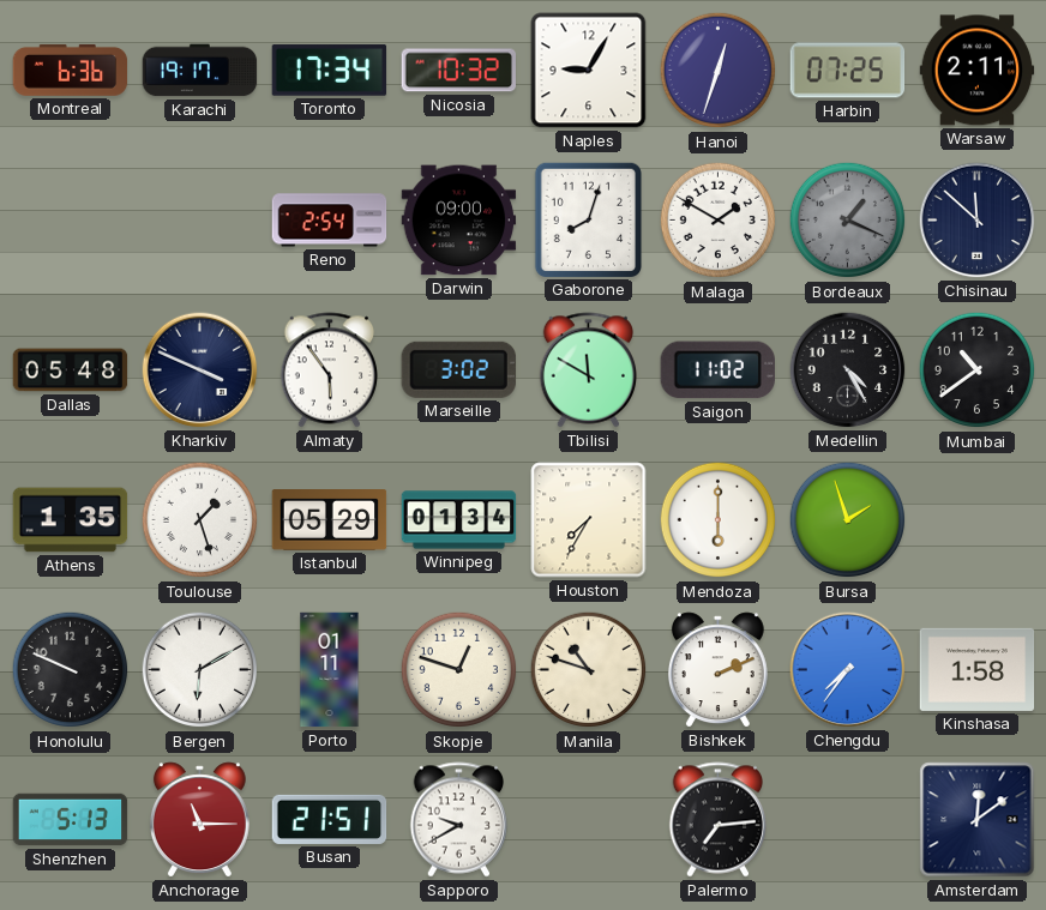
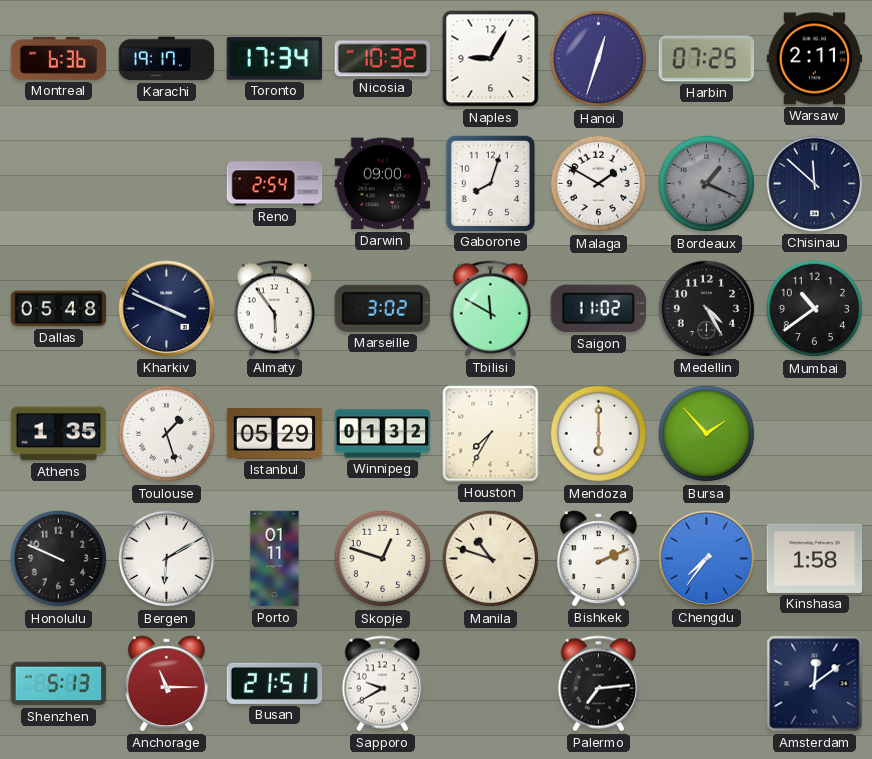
Winnipeg: 01:34 -> 01:32
Bursa: 1:57 -> 1:53
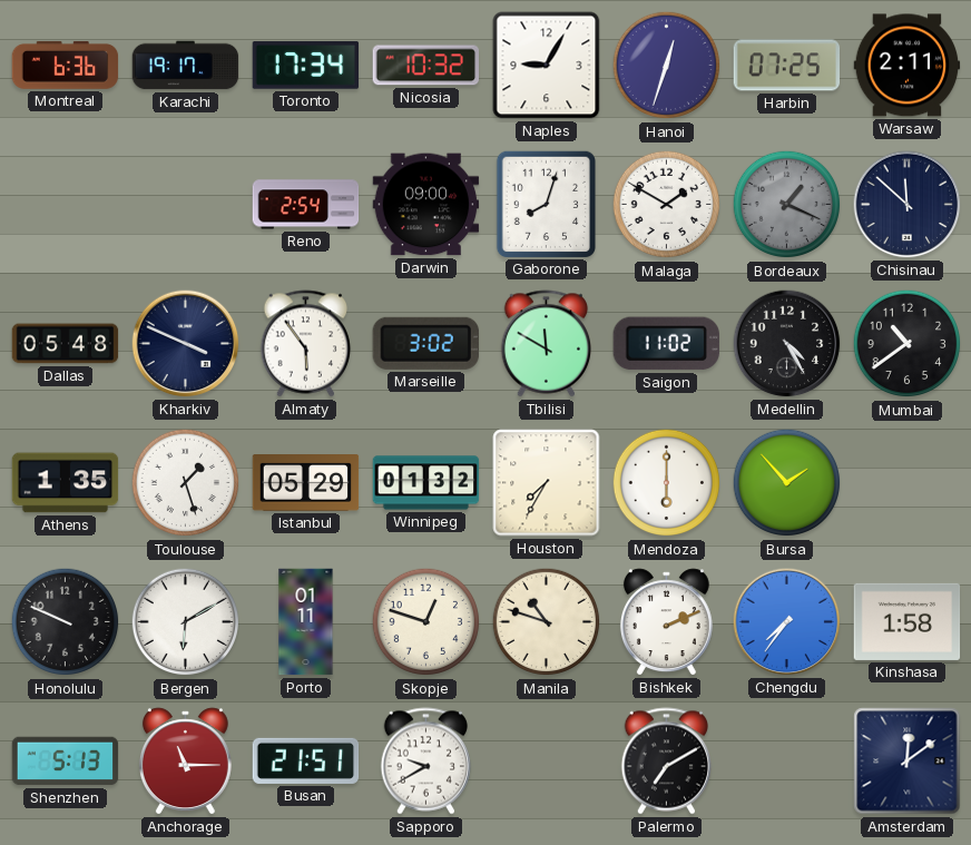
Palermo: 7:14 -> 7:10
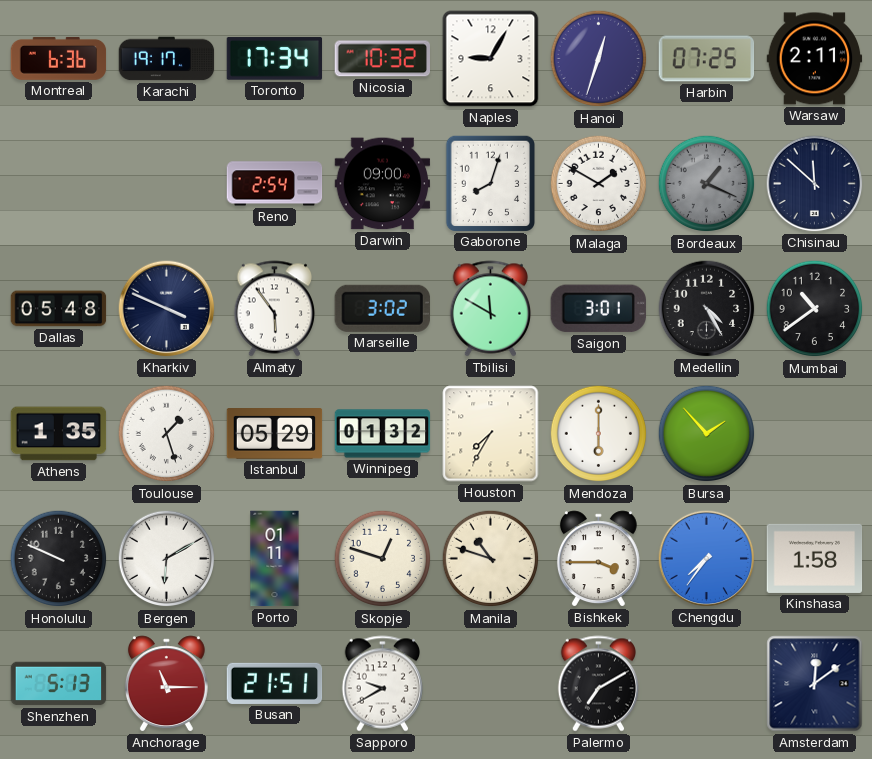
Saigon: 11:02 -> 3:01
Bishkek: 2:11 -> 3:45
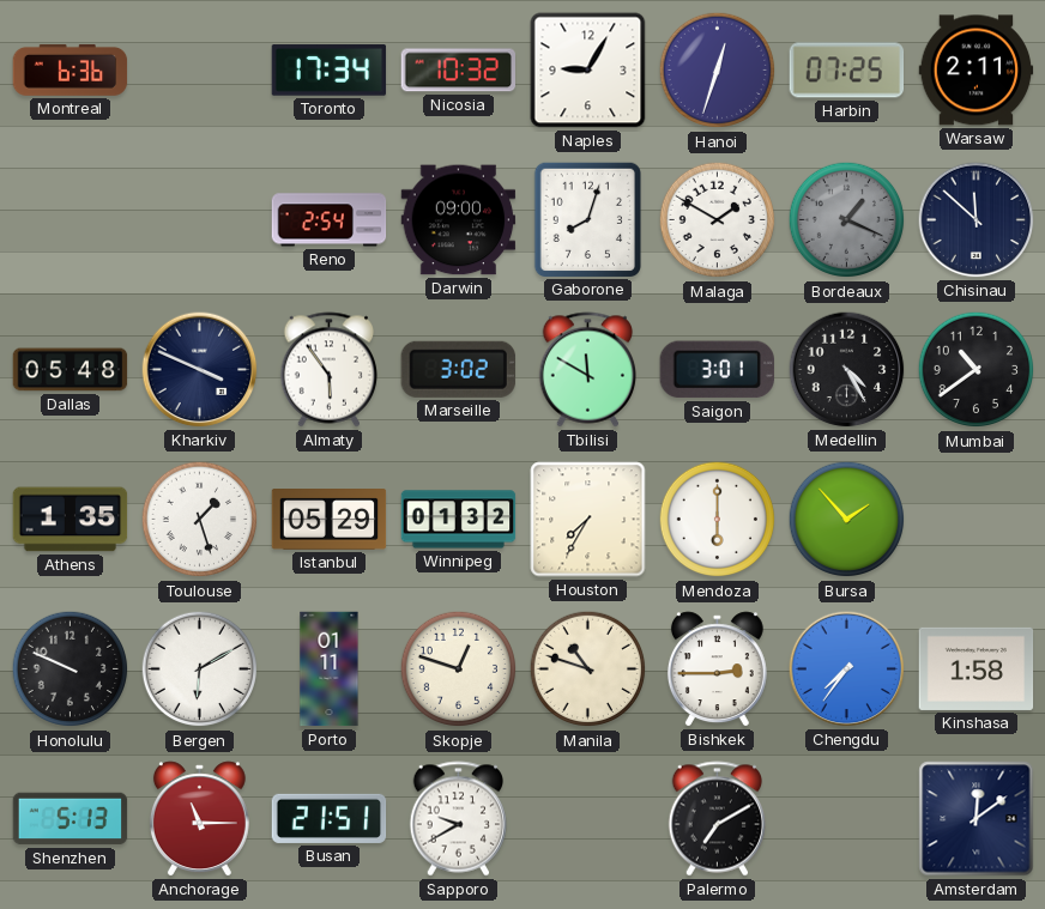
Karachi: 19:17 -> none
Bishkek: 3:45 -> 2:45
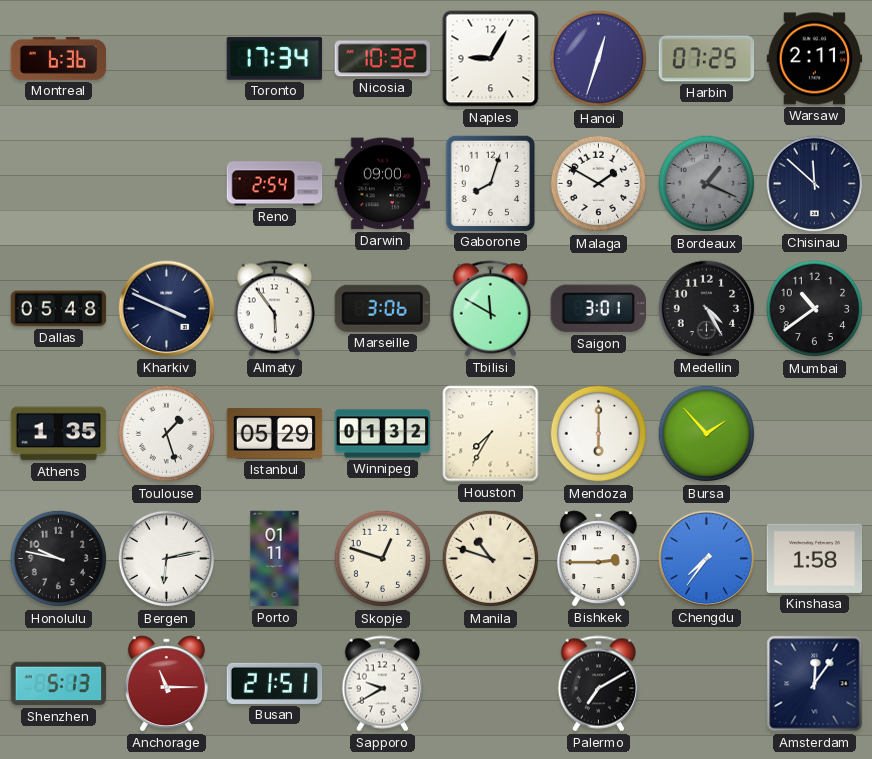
Marseille: 3:02 -> 3:06
Honolulu: 9:49 -> 9:47
Bergen: 6:10 -> 6:13
Amsterdam: 12:09 -> 12:06
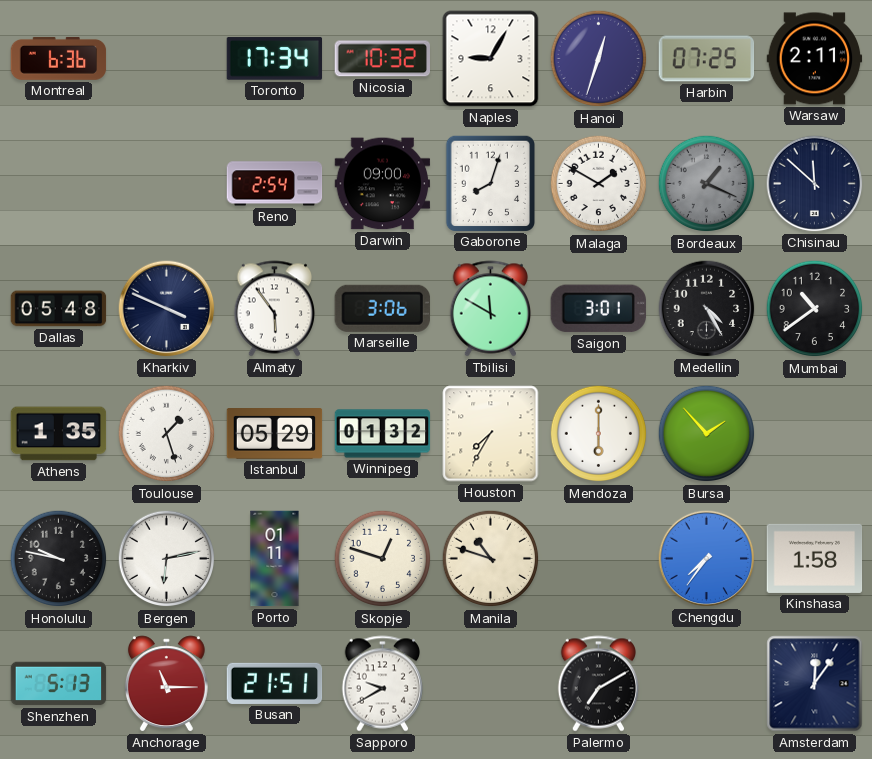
Bishkek: 2:45 -> none
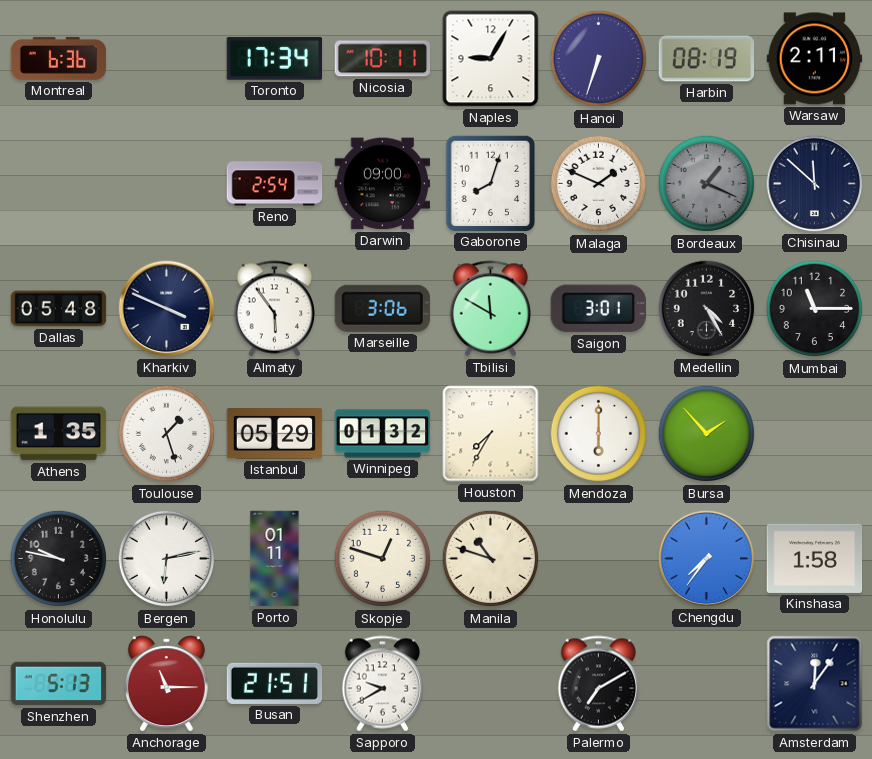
Nicosia: 10:32 -> 10:11
Hanoi: 12:33 -> 6:33
Harbin: 07:25 -> 08:19
Malaga: 1:50 -> 1:49
Mumbai: 10:39 -> 11:15
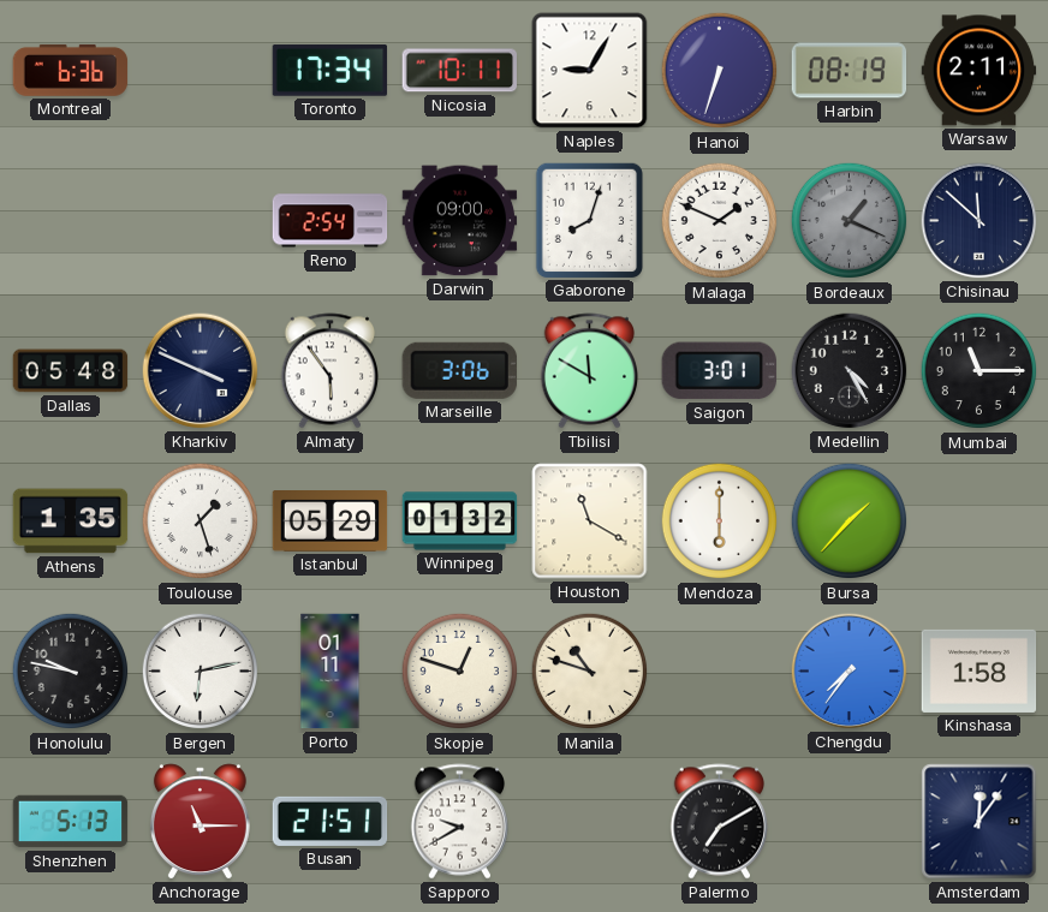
Houston: 7:35 -> 11:20
Bursa: 1:53 -> 1:37
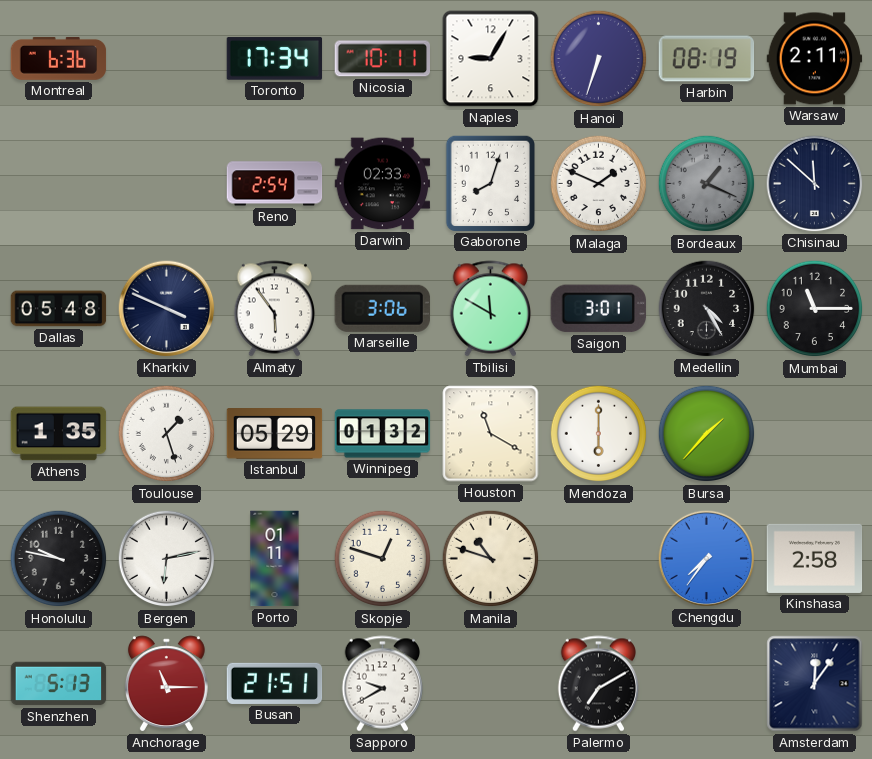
Darwin: 09:00 -> 02:33
Kinshasa: 1:58 -> 2:58
